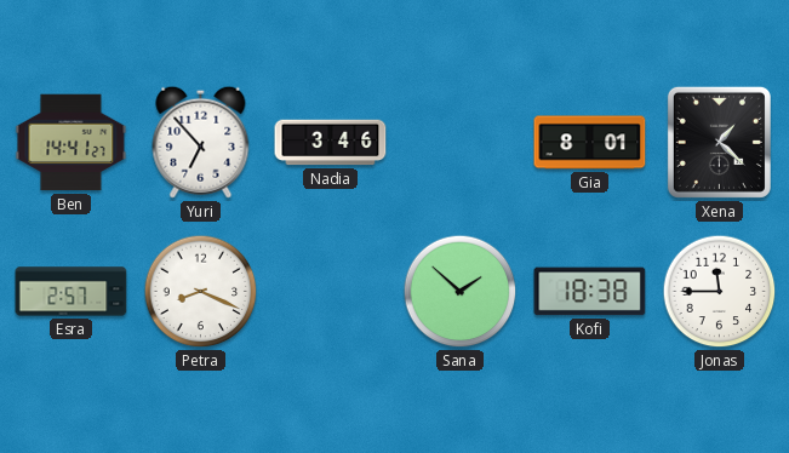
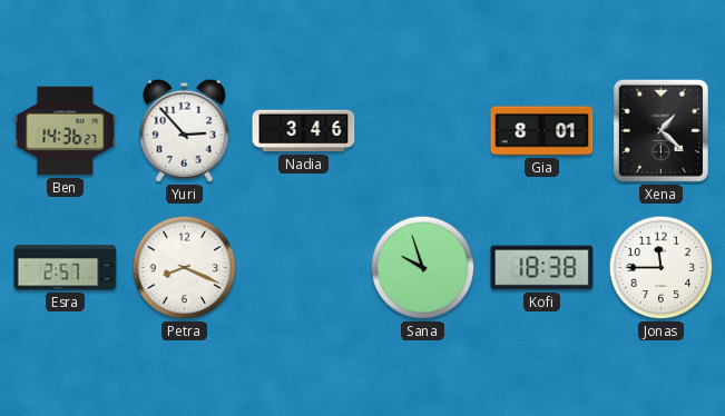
Ben: 14:41 -> 14:36
Yuri: 6:53 -> 2:53
Sana: 1:52 -> 9:57
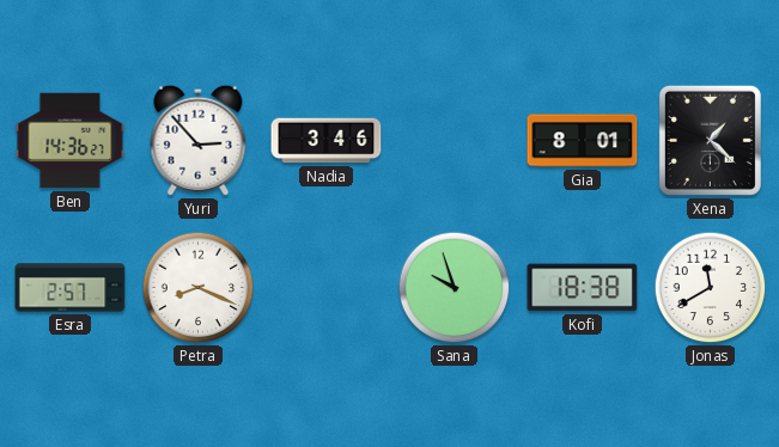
Jonas: 11:45 -> 11:40
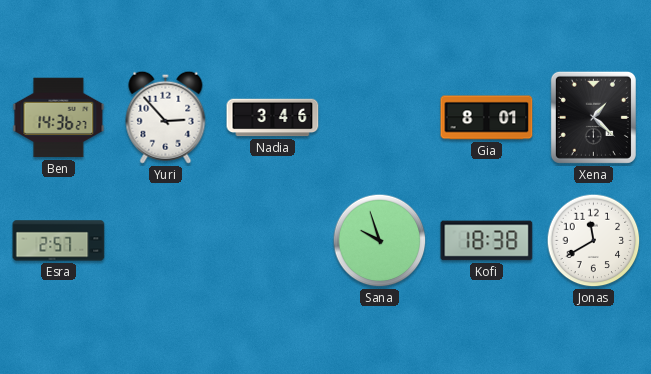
Petra: 8:19 -> none
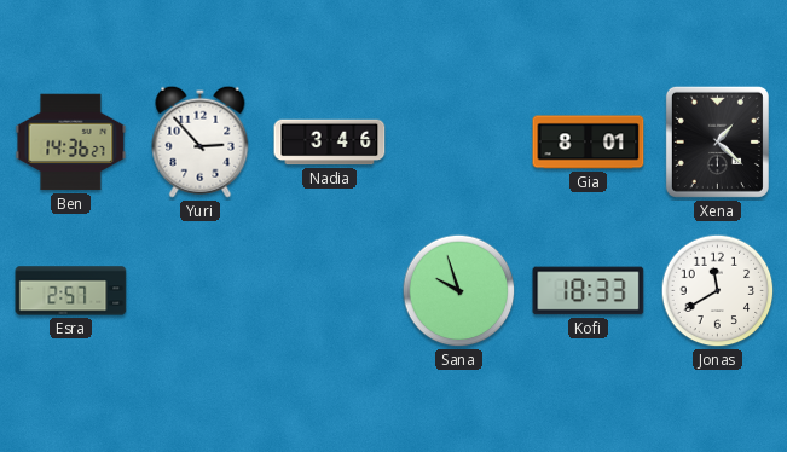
Kofi: 18:38 -> 18:33
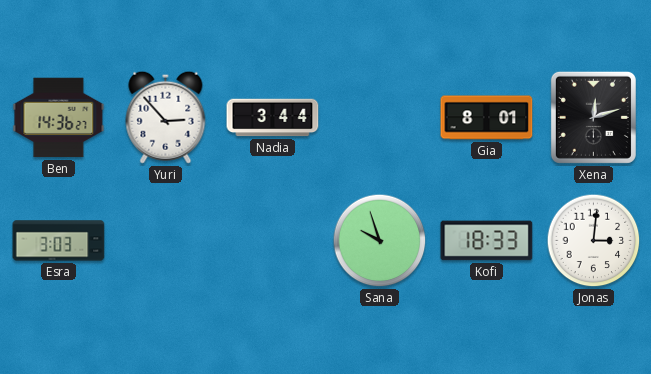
Nadia: 3:46 -> 3:44
Xena: 1:22 -> 12:12
Esra: 2:57 -> 3:03
Jonas: 11:40 -> 3:01
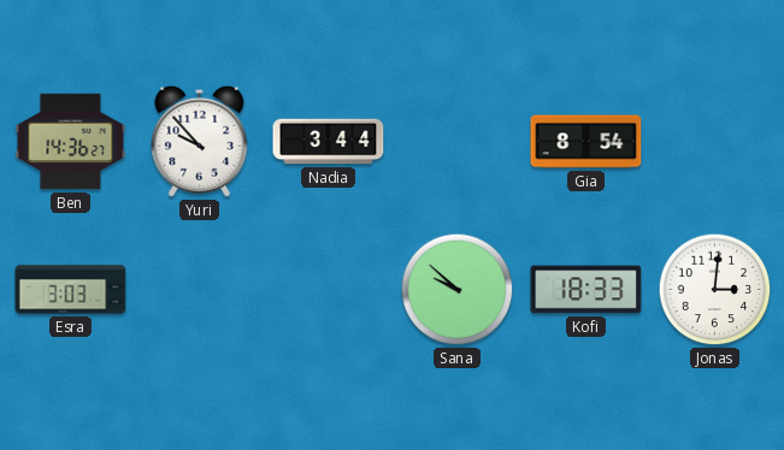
Yuri: 2:53 -> 9:53
Gia: 8:01 -> 8:54
Xena: 12:12 -> none
Sana: 9:57 -> 9:52
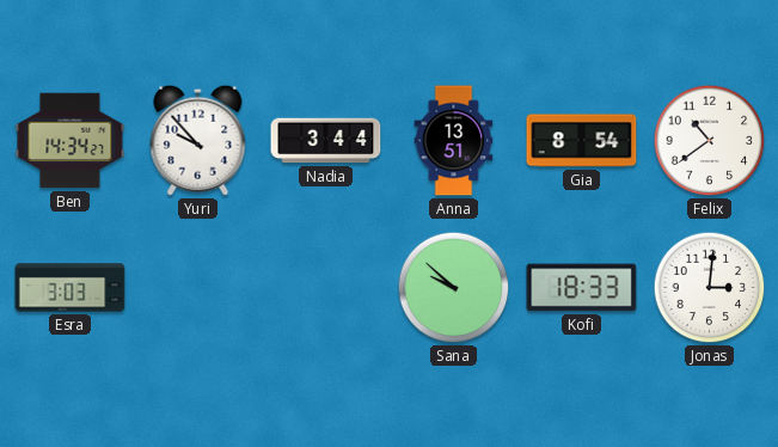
Ben: 14:36 -> 14:34
Anna: none -> 13:51
Felix: none -> 10:39
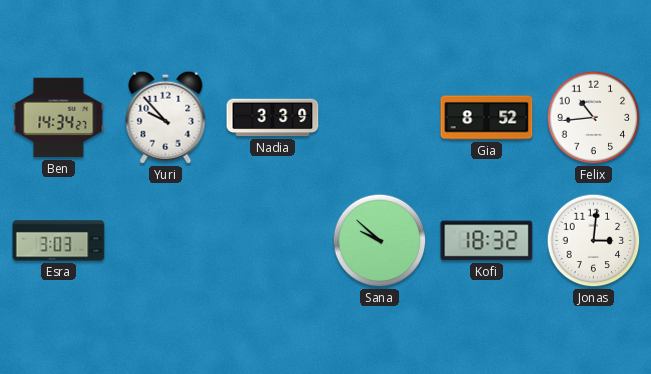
Nadia: 3:44 -> 3:39
Anna: 13:51 -> none
Gia: 8:54 -> 8:52
Felix: 10:39 -> 10:44
Kofi: 18:33 -> 18:32
